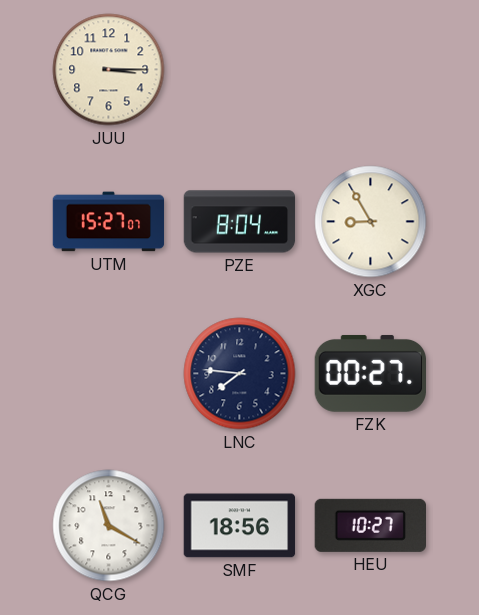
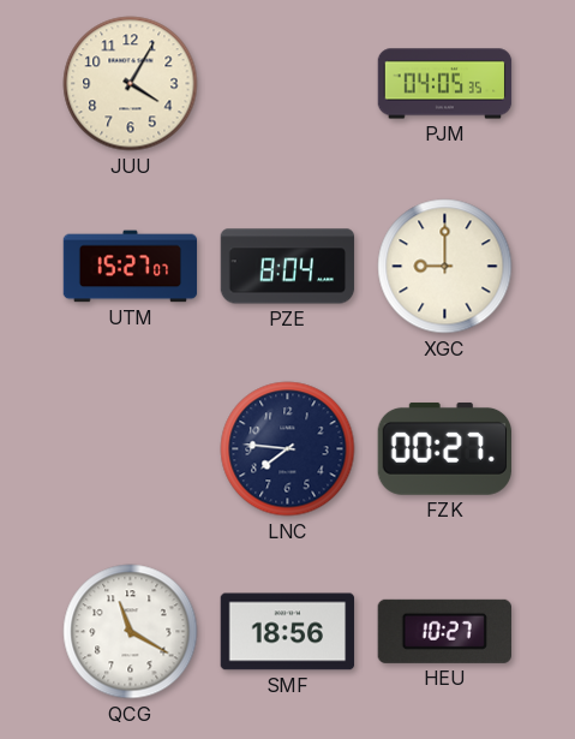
JUU: 3:15 -> 4:05
PJM: none -> 04:05
XGC: 8:55 -> 9:00
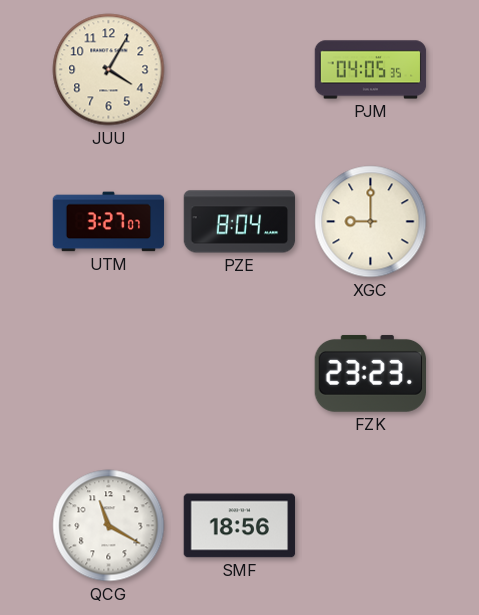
UTM: 15:27 -> 3:27
LNC: 7:46 -> none
FZK: 00:27 -> 23:23
HEU: 10:27 -> none
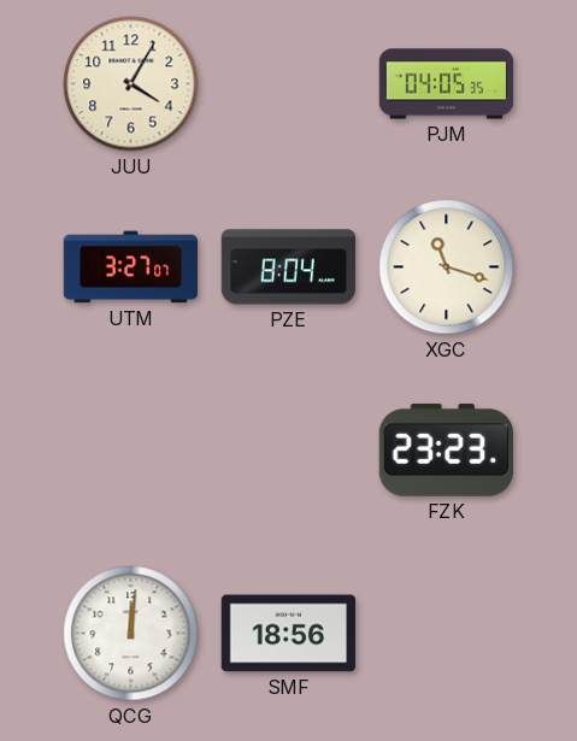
XGC: 9:00 -> 11:18
QCG: 11:20 -> 12:01
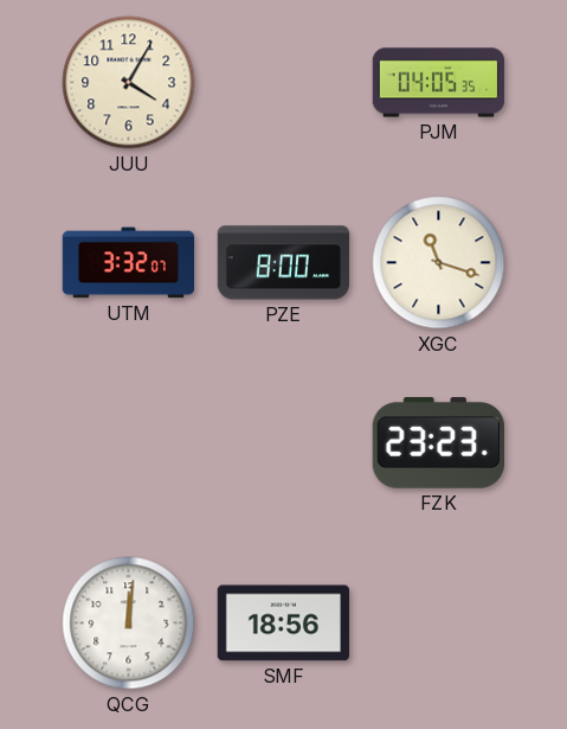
UTM: 3:27 -> 3:32
PZE: 8:04 -> 8:00
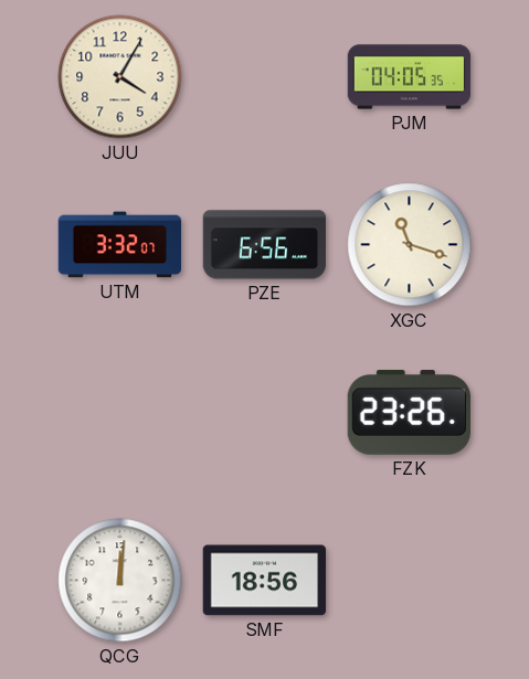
PZE: 8:00 -> 6:56
FZK: 23:23 -> 23:26
